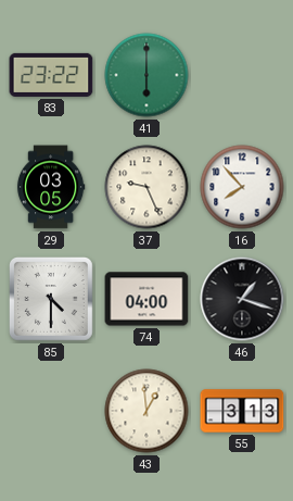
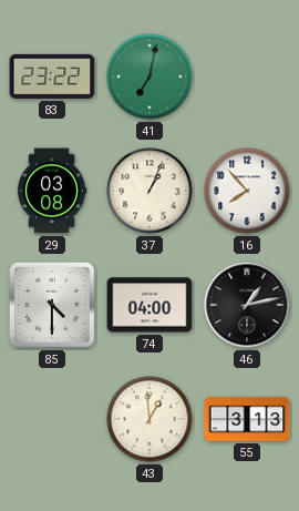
41: 6:00 -> 7:02
29: 03:05 -> 03:08
37: 9:26 -> 1:04
46: 1:18 -> 1:13
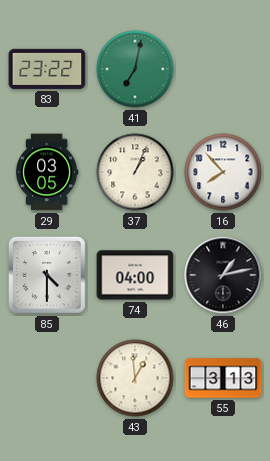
29: 03:08 -> 03:05
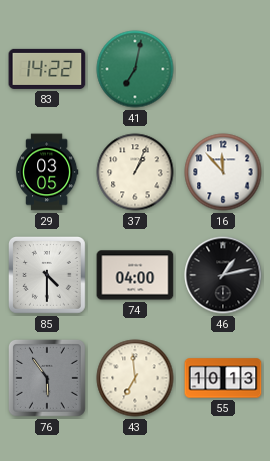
83: 23:22 -> 14:22
16: 7:53 -> 11:53
76: none -> 5:54
43: 12:59 -> 6:59
55: 3:13 -> 10:13
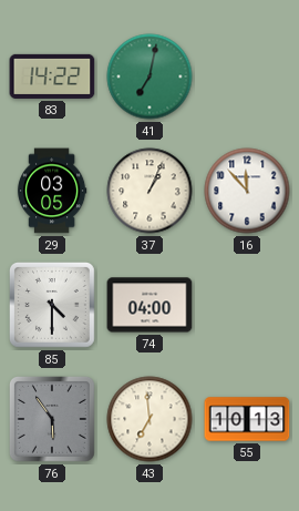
46: 1:13 -> none
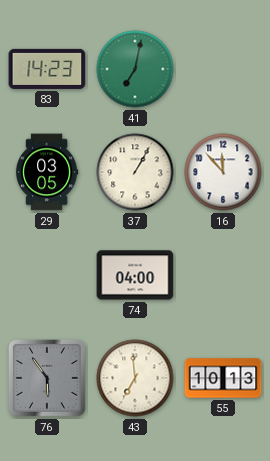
83: 14:22 -> 14:23
37: 1:04 -> 1:05
85: 4:30 -> none
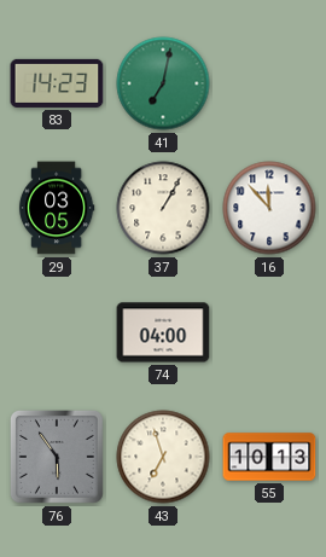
43: 6:59 -> 6:57
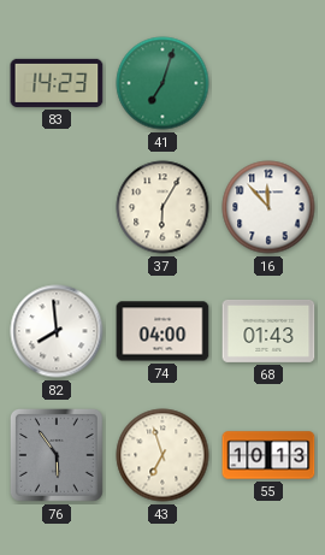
41: 7:02 -> 7:03
29: 03:05 -> none
37: 1:05 -> 6:05
82: none -> 7:59
68: none -> 01:43
